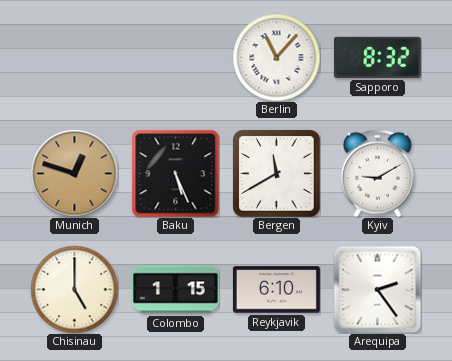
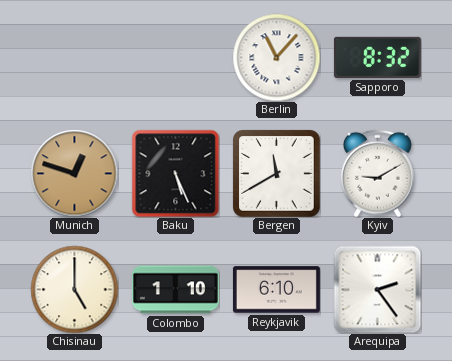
Colombo: 1:15 -> 1:10
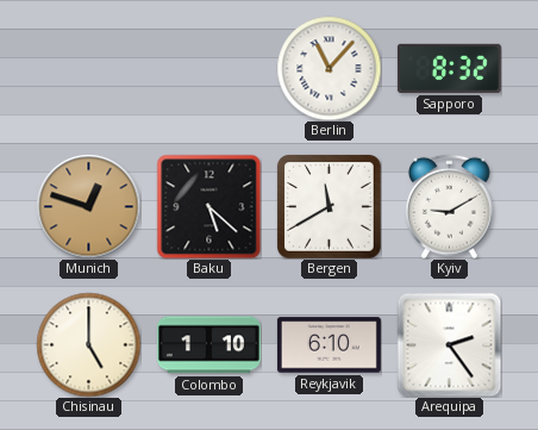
Baku: 5:26 -> 5:22
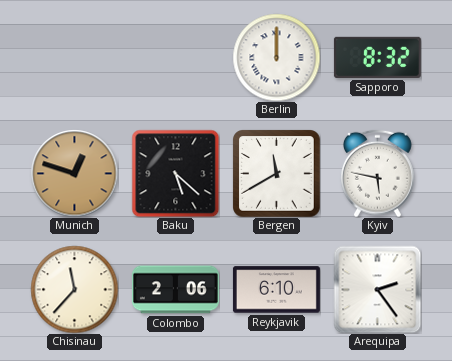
Berlin: 11:07 -> 12:00
Kyiv: 9:10 -> 5:47
Chisinau: 5:00 -> 11:37
Colombo: 1:10 -> 2:06
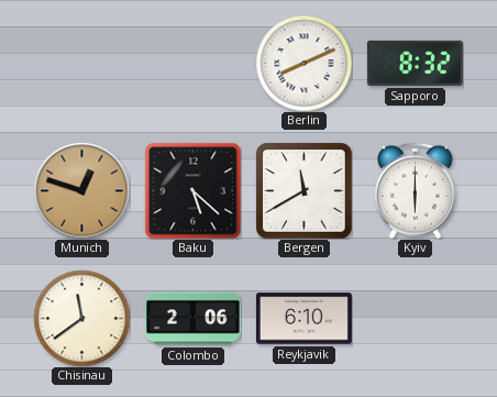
Berlin: 12:00 -> 8:11
Kyiv: 5:47 -> 6:00
Chisinau: 11:37 -> 11:39
Arequipa: 2:24 -> none
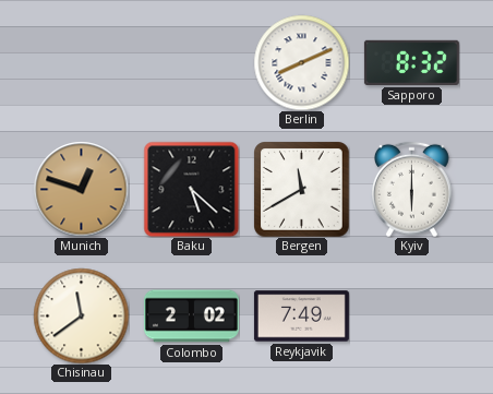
Colombo: 2:06 -> 2:02
Reykjavik: 6:10 -> 7:49
